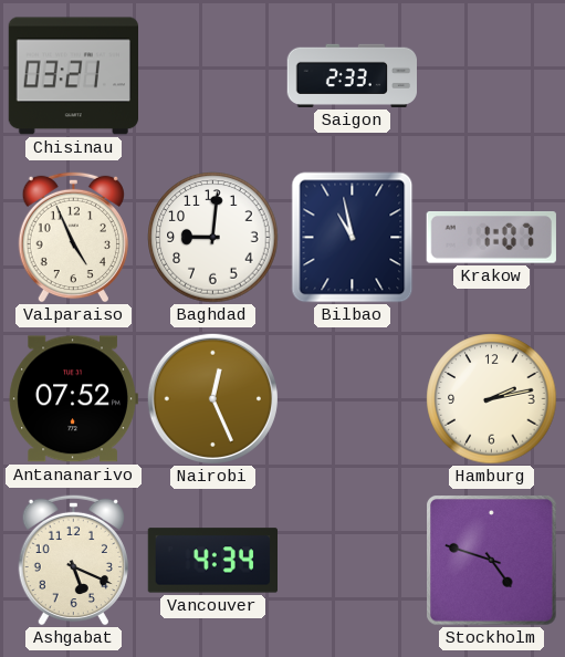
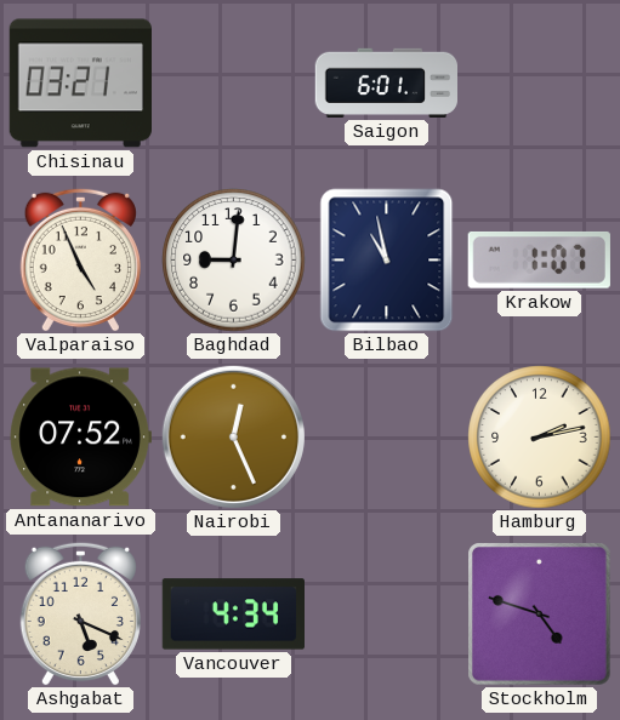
Saigon: 2:33 -> 6:01
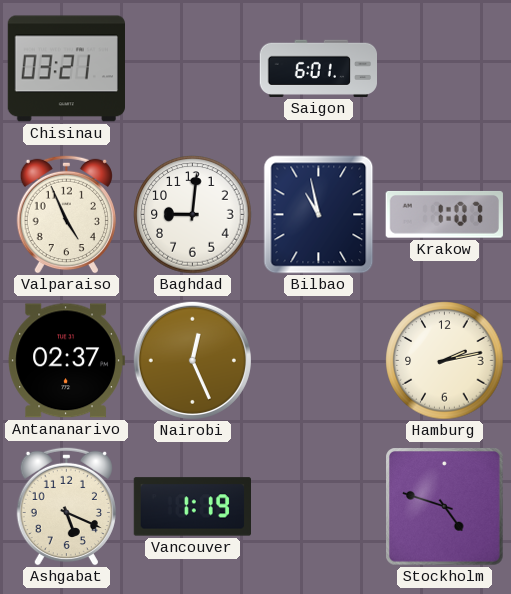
Antananarivo: 07:52 -> 02:37
Vancouver: 4:34 -> 1:19
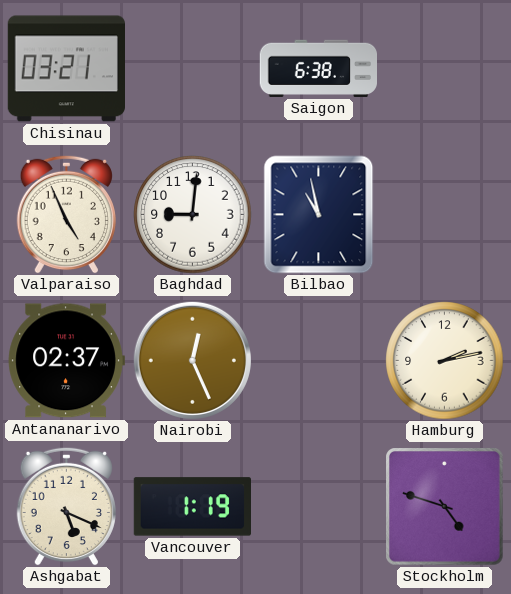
Saigon: 6:01 -> 6:38
Krakow: 1:07 -> none
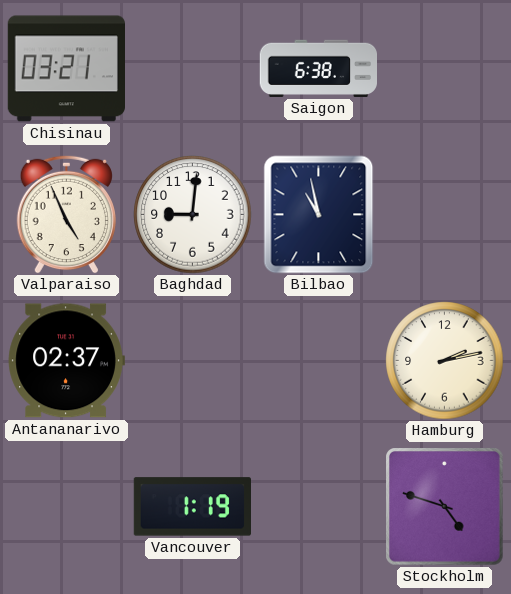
Nairobi: 12:26 -> none
Ashgabat: 5:19 -> none
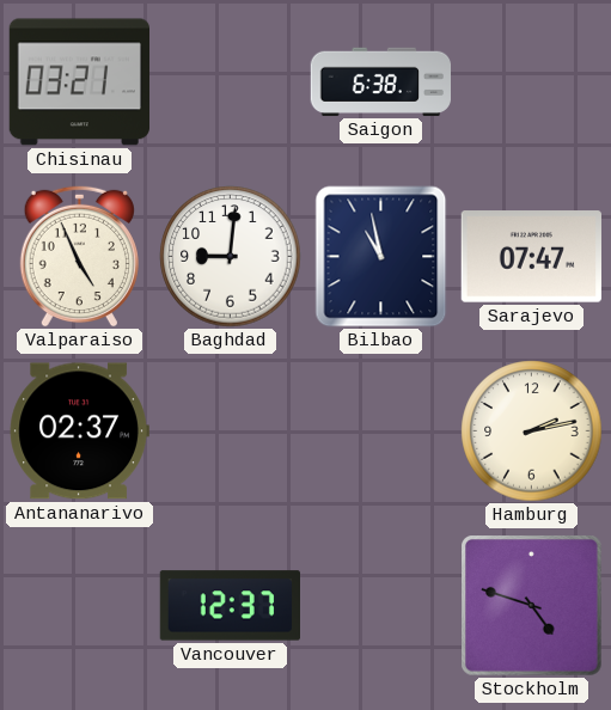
Sarajevo: none -> 07:47
Vancouver: 1:19 -> 12:37
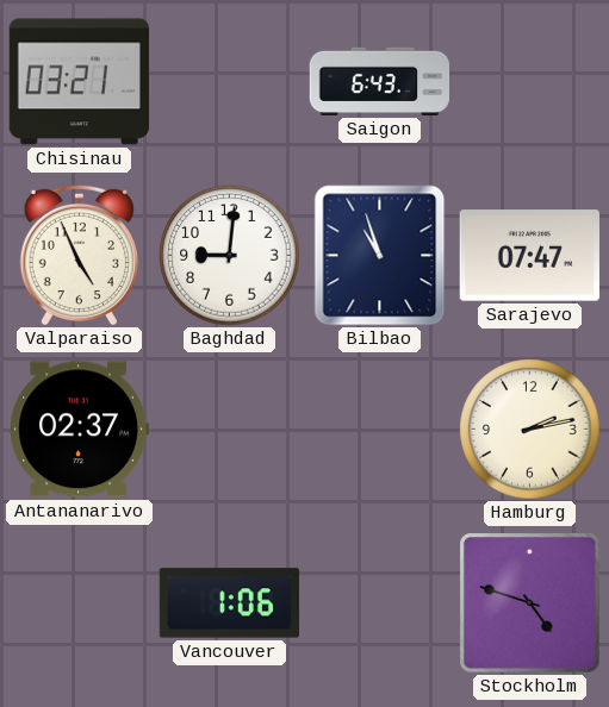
Saigon: 6:38 -> 6:43
Bilbao: 10:58 -> 10:57
Vancouver: 12:37 -> 1:06
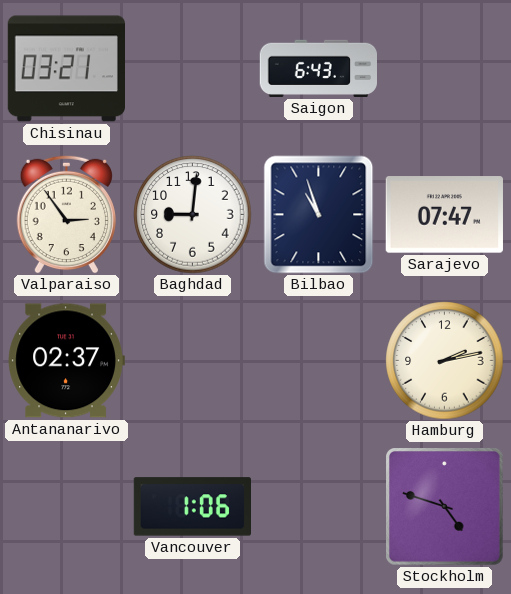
Valparaiso: 4:56 -> 2:54
